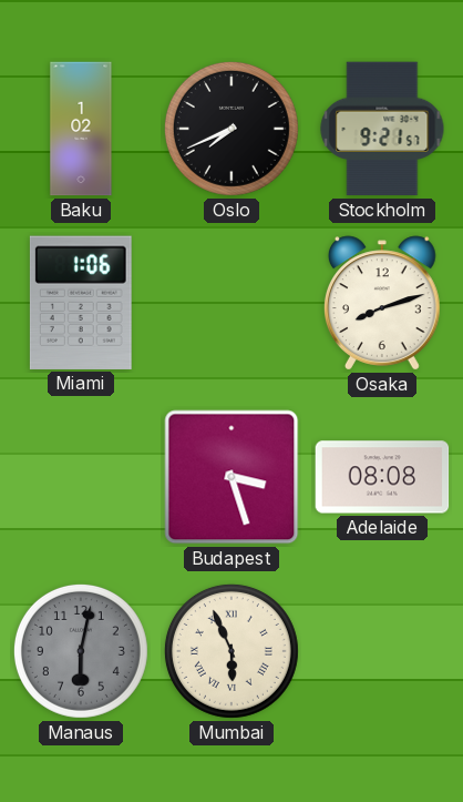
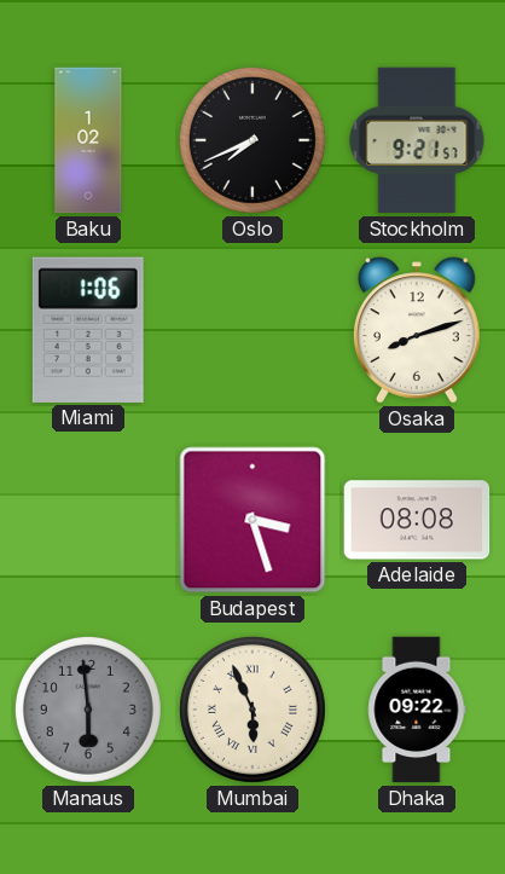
Manaus: 6:02 -> 5:59
Dhaka: none -> 09:22
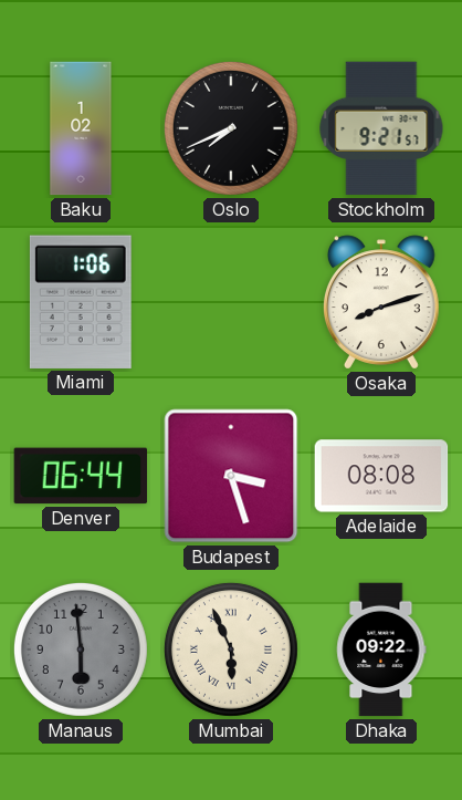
Denver: none -> 06:44
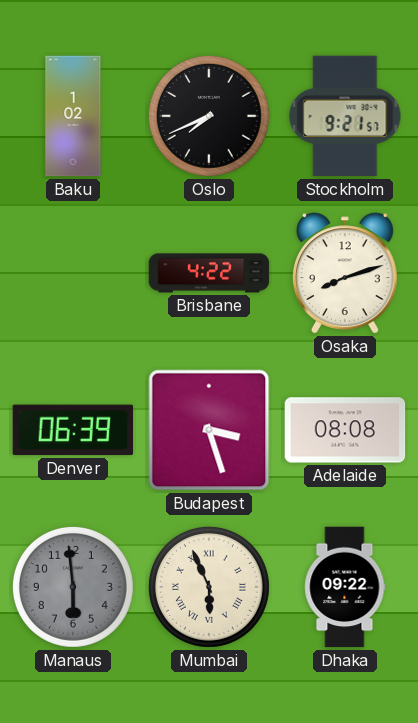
Miami: 1:06 -> none
Brisbane: none -> 4:22
Denver: 06:44 -> 06:39
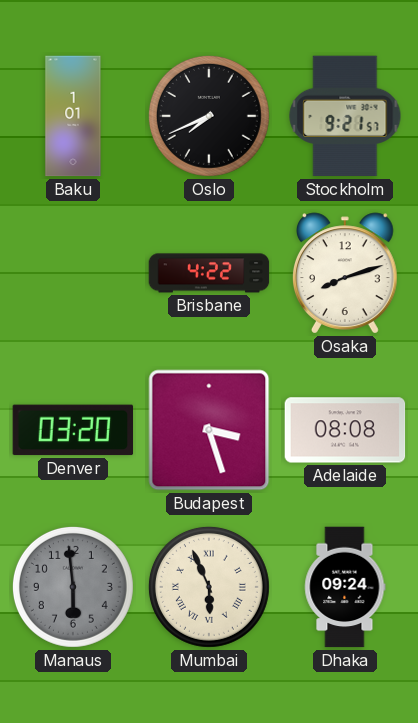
Baku: 1:02 -> 1:01
Denver: 06:39 -> 03:20
Dhaka: 09:22 -> 09:24
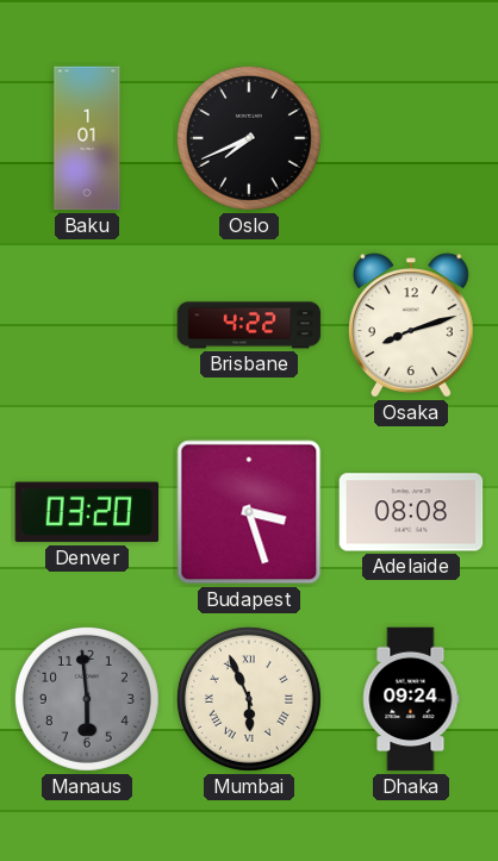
Stockholm: 9:21 -> none
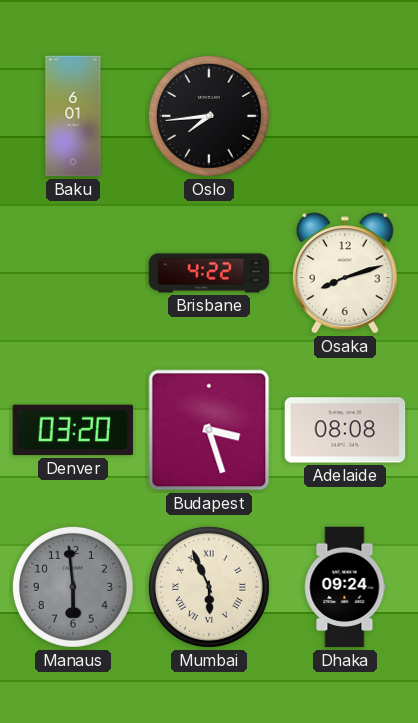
Baku: 1:01 -> 6:01
Oslo: 7:41 -> 7:44
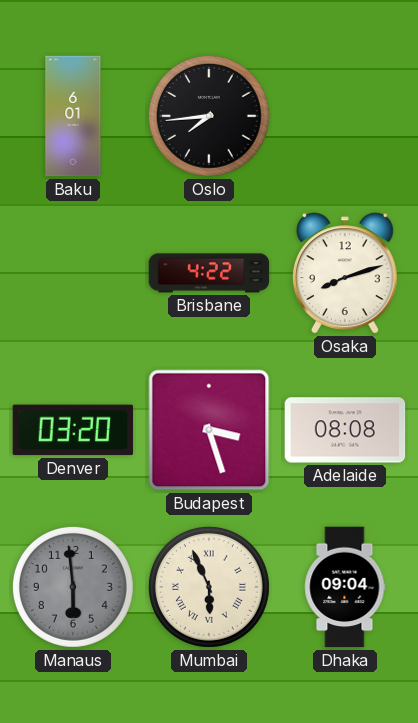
Dhaka: 09:24 -> 09:04
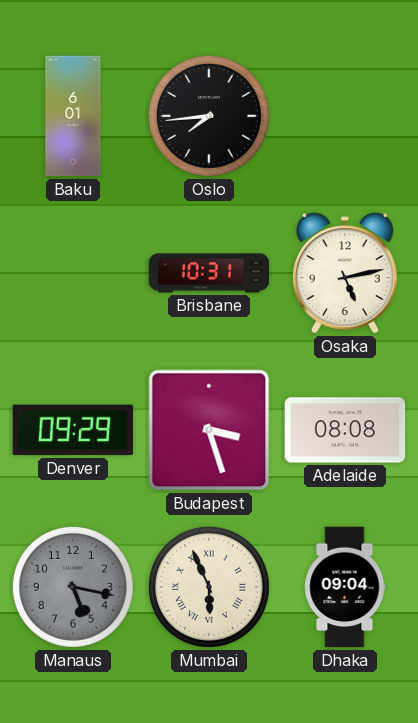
Brisbane: 4:22 -> 10:31
Osaka: 8:12 -> 5:13
Denver: 03:20 -> 09:29
Manaus: 5:59 -> 5:17
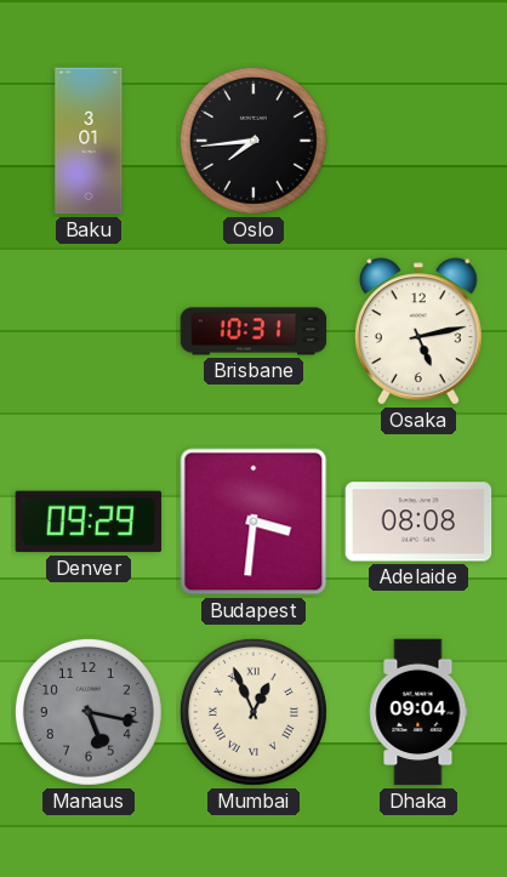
Baku: 6:01 -> 3:01
Budapest: 3:27 -> 3:31
Mumbai: 5:56 -> 12:56
